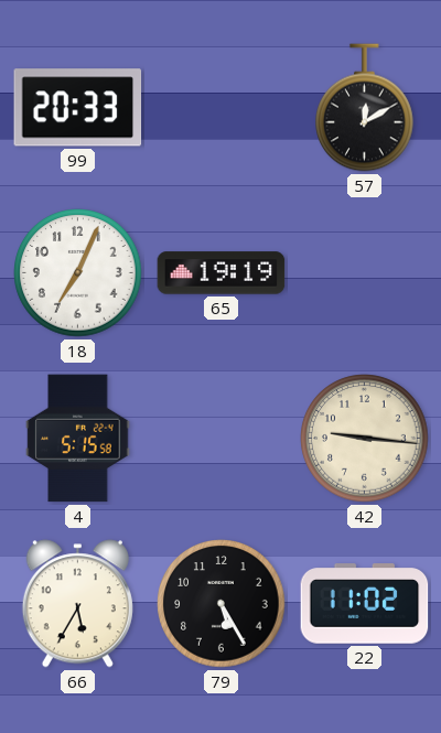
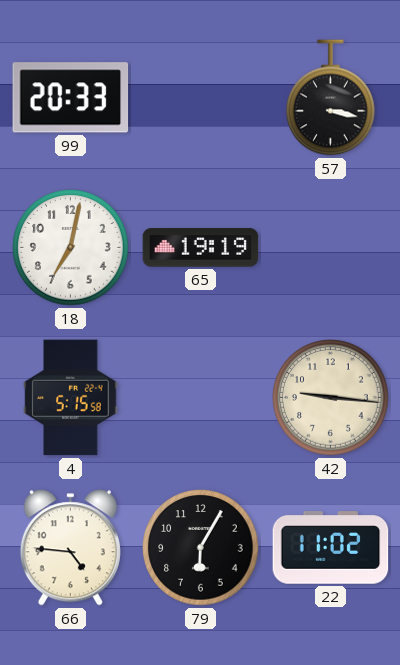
57: 12:10 -> 3:17
18: 7:04 -> 7:02
66: 5:35 -> 4:46
79: 5:25 -> 6:05
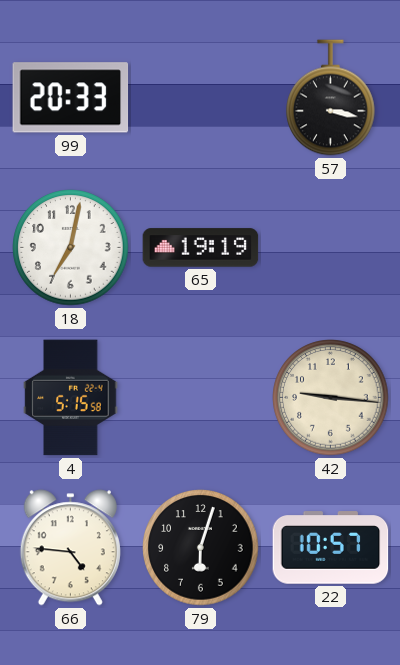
79: 6:05 -> 6:03
22: 11:02 -> 10:57
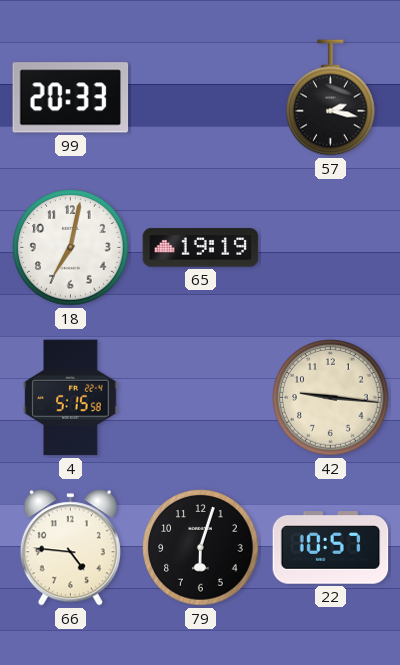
57: 3:17 -> 2:17
